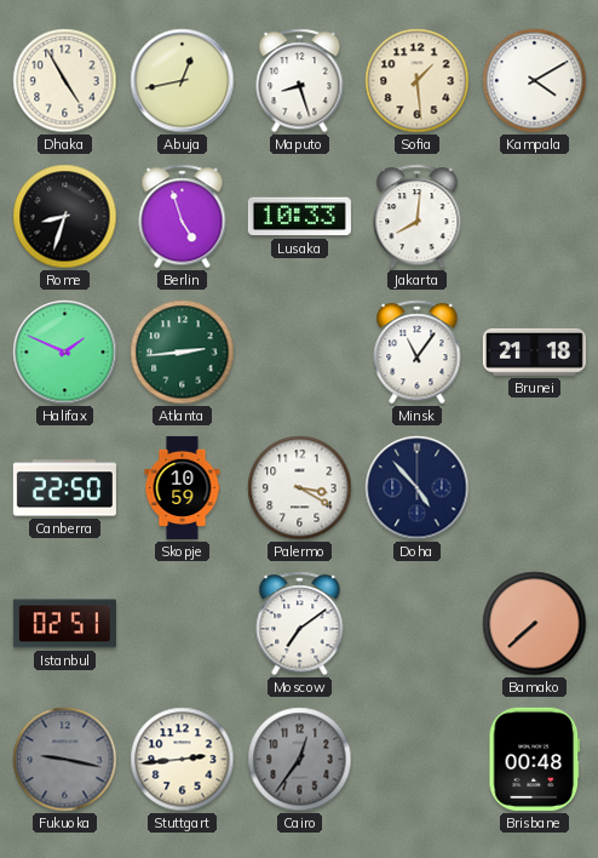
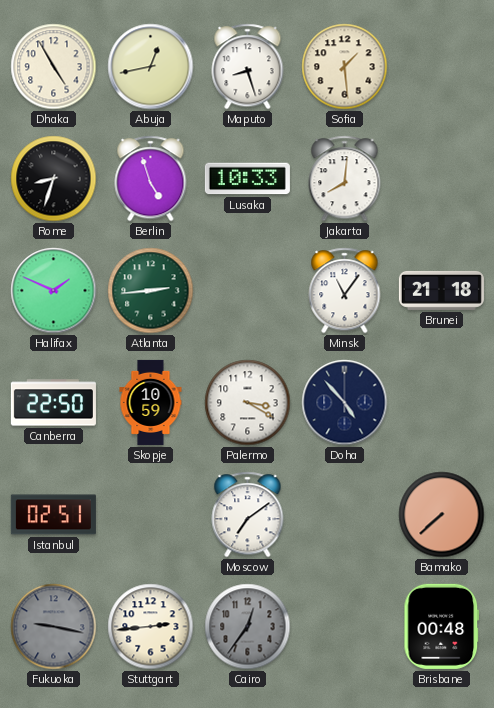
Kampala: 4:10 -> none
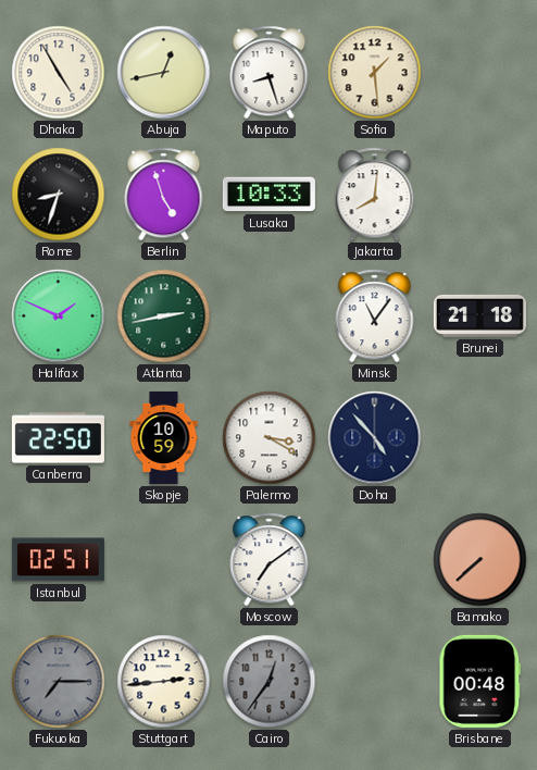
Atlanta: 2:44 -> 2:43
Fukuoka: 9:17 -> 7:15
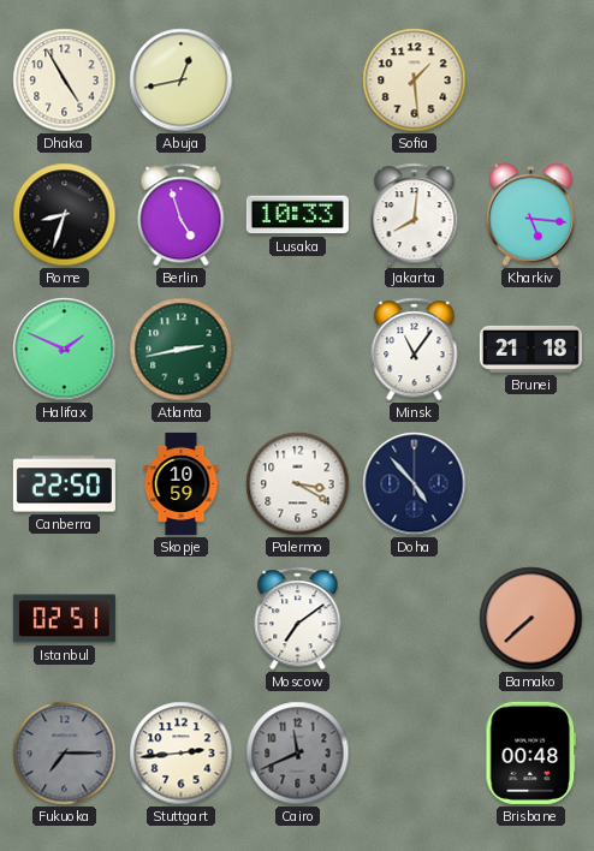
Maputo: 8:27 -> none
Kharkiv: none -> 5:16
Cairo: 12:36 -> 11:41
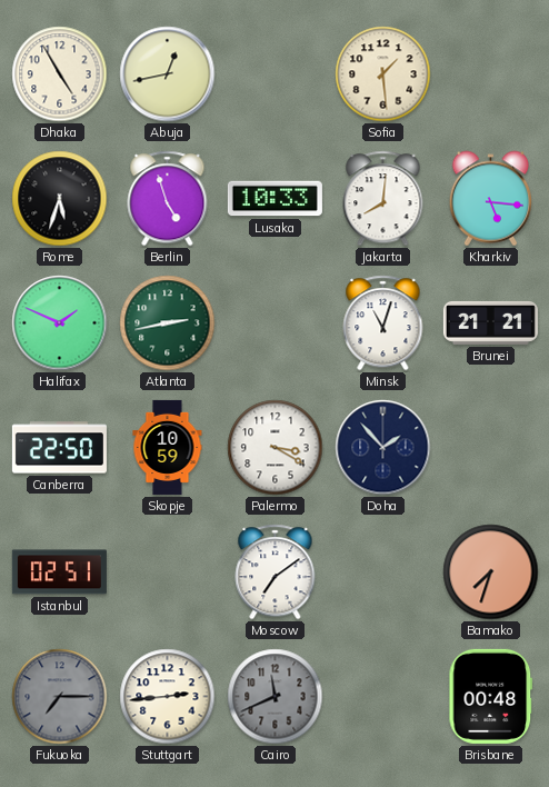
Rome: 8:33 -> 5:33
Minsk: 11:06 -> 11:03
Brunei: 21:18 -> 21:21
Doha: 4:53 -> 1:53
Bamako: 7:38 -> 7:33
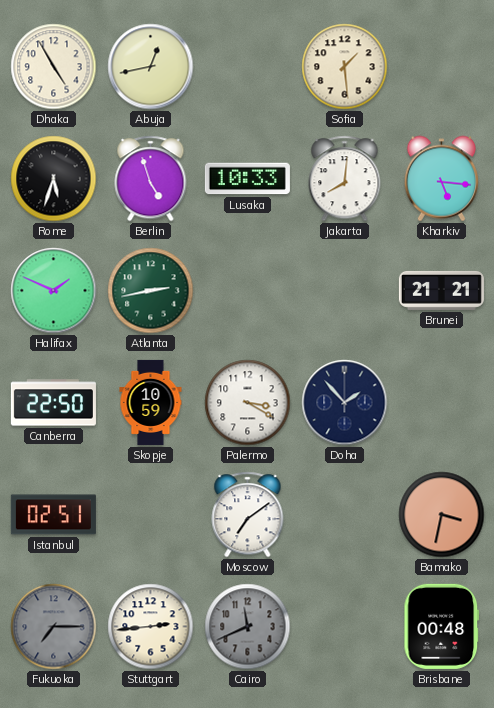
Minsk: 11:03 -> none
Bamako: 7:33 -> 3:32
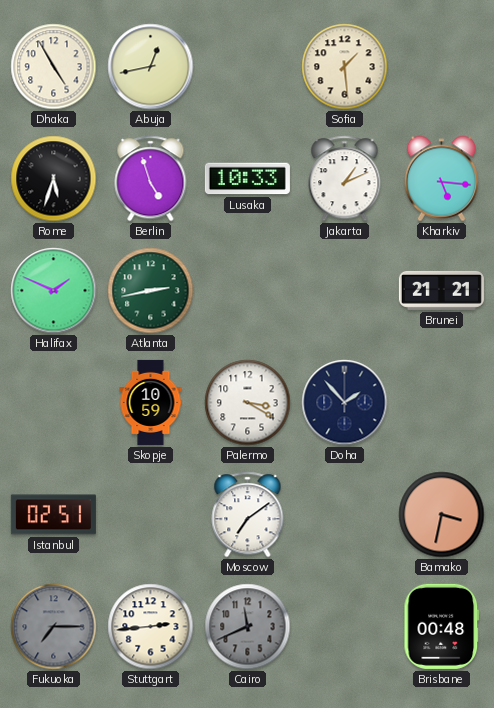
Jakarta: 8:01 -> 1:11
Canberra: 22:50 -> none
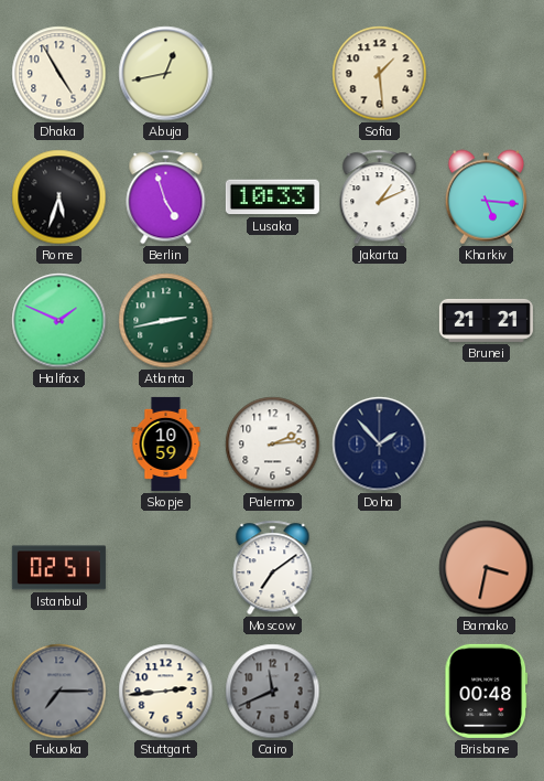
Palermo: 3:20 -> 2:14
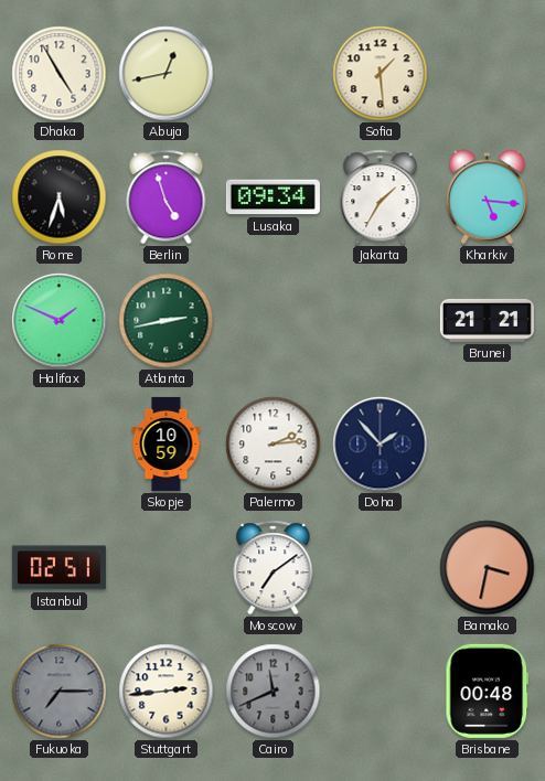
Lusaka: 10:33 -> 09:34
Jakarta: 1:11 -> 1:35
